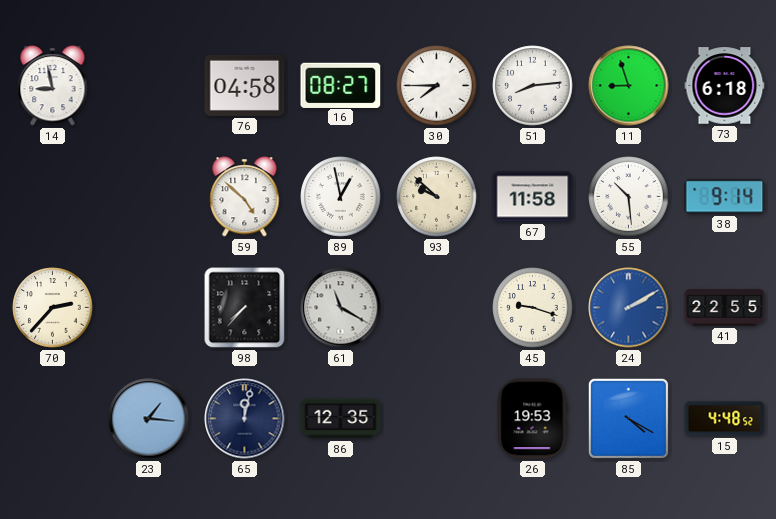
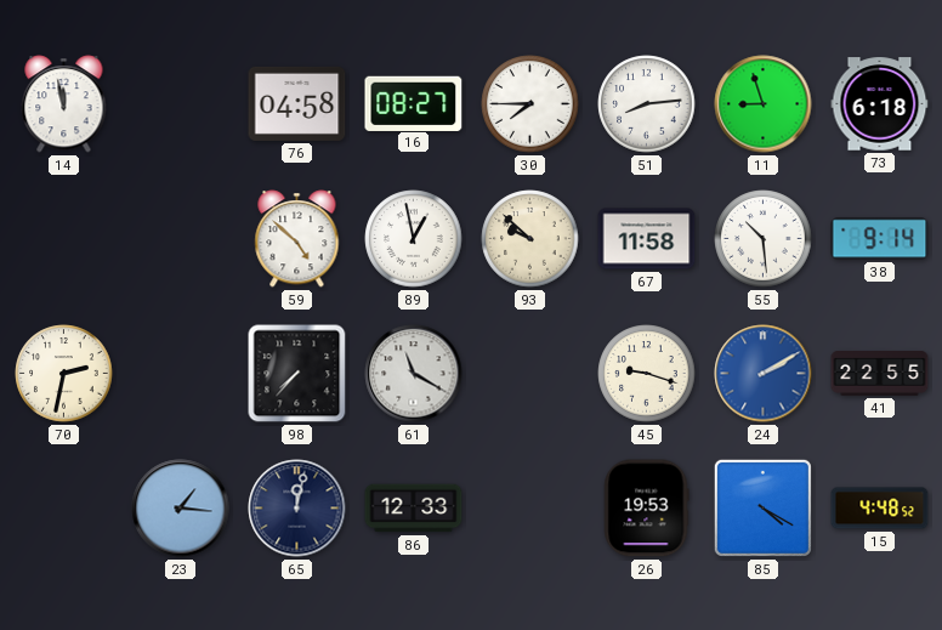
14: 8:58 -> 11:58
70: 2:37 -> 2:32
86: 12:35 -> 12:33
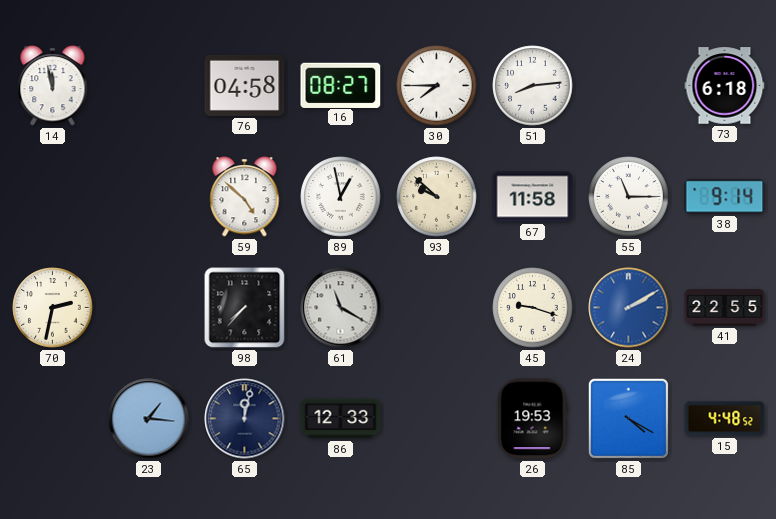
11: 8:57 -> none
55: 10:29 -> 11:15
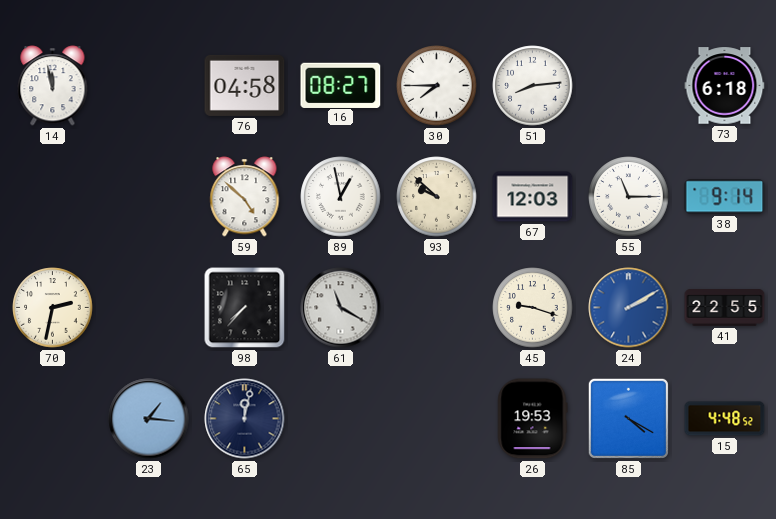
67: 11:58 -> 12:03
86: 12:33 -> none
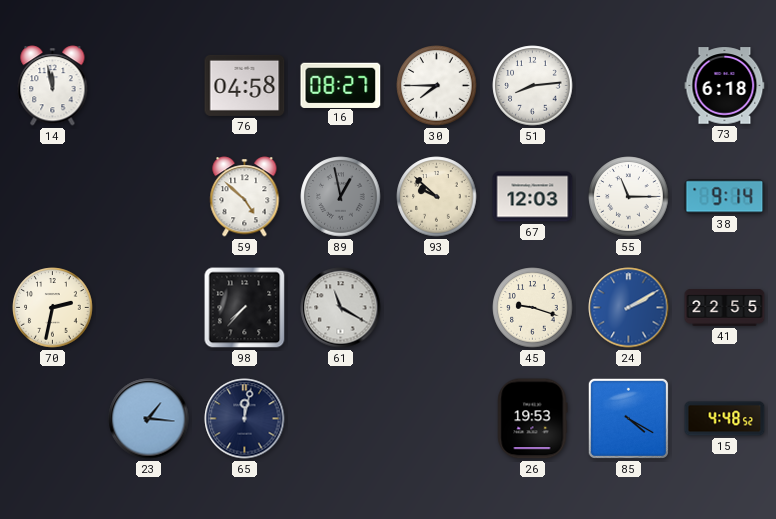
89 dial: white -> grey
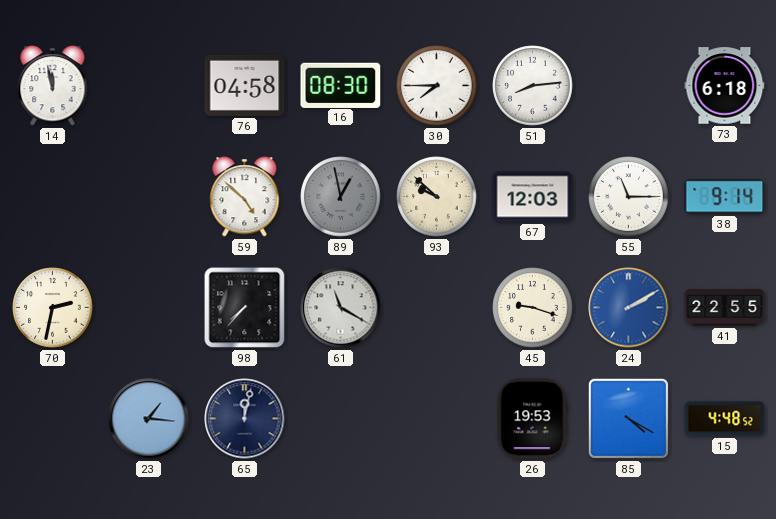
16: 08:27 -> 08:30
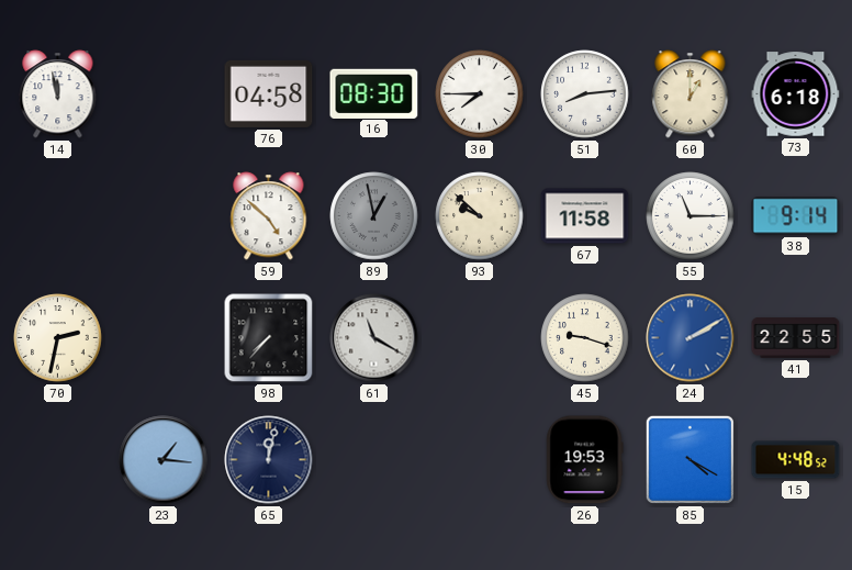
60: none -> 1:00
67: 12:03 -> 11:58
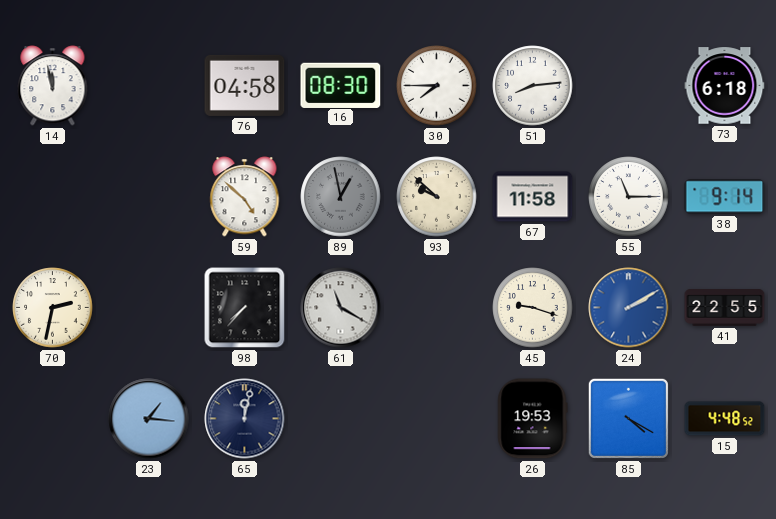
60: 1:00 -> none
